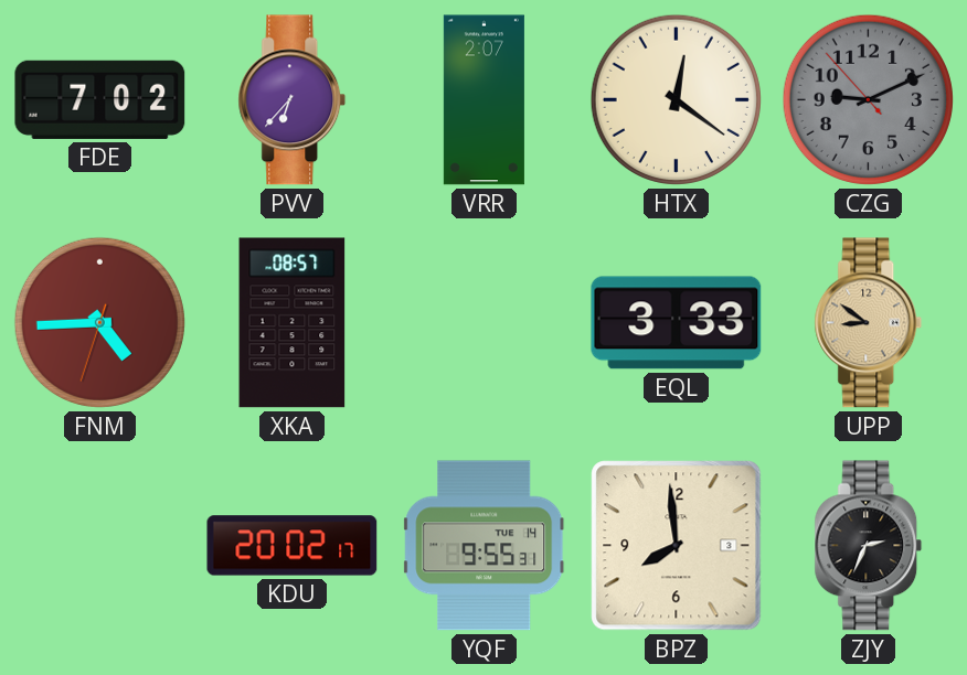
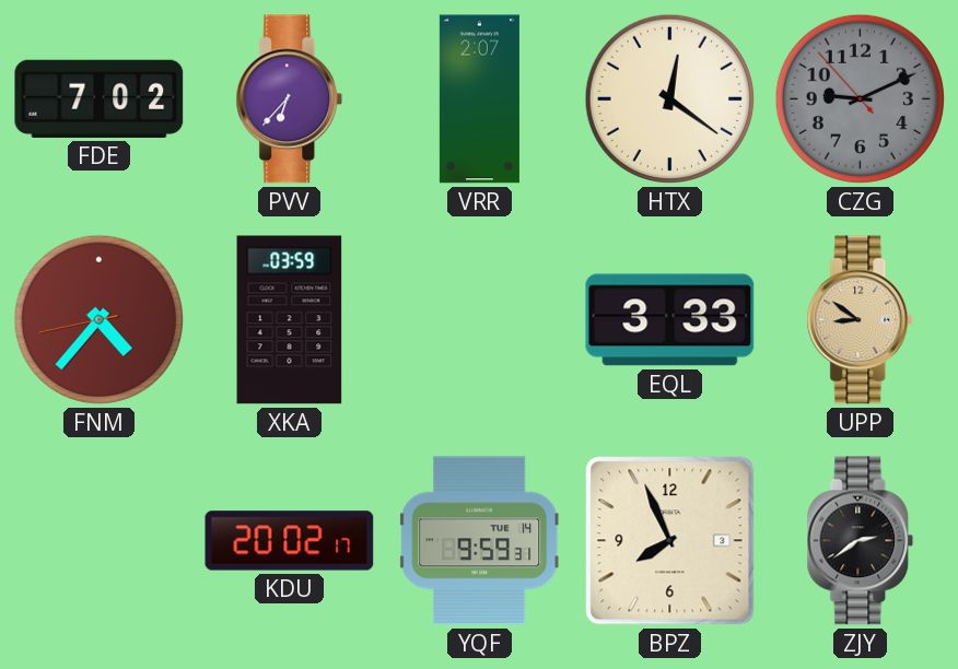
FNM: 4:44 -> 4:36
XKA: 08:57 -> 03:59
YQF: 9:55 -> 9:59
BPZ: 7:59 -> 7:56
ZJY: 2:34 -> 2:39
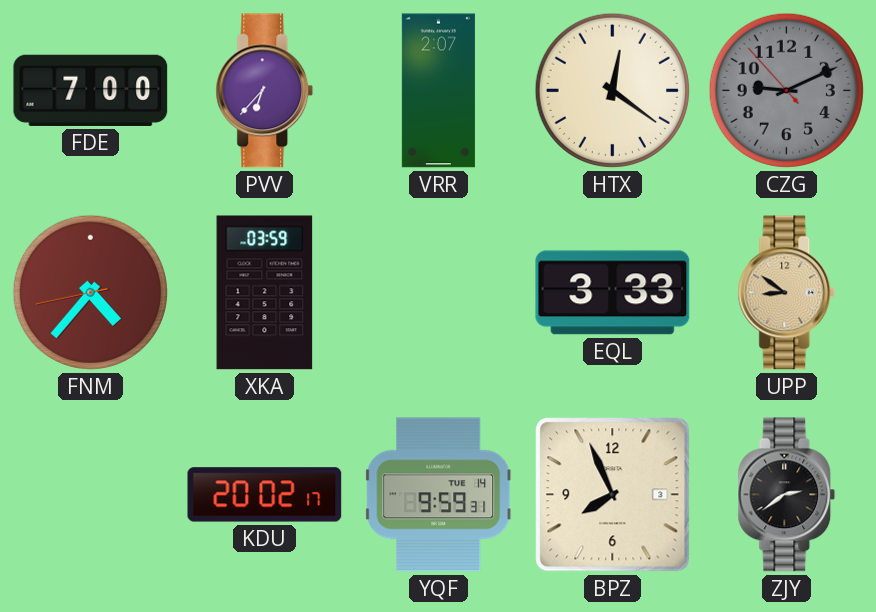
FDE: 7:02 -> 7:00
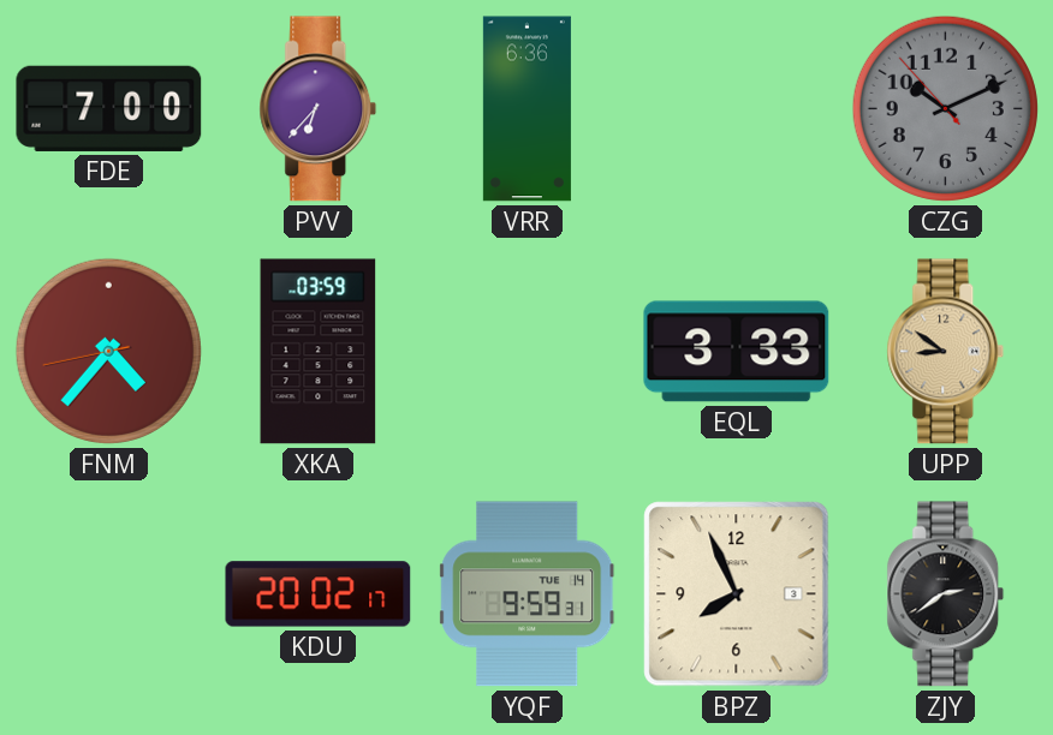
VRR: 2:07 -> 6:36
HTX: 12:21 -> none
CZG: 9:10 -> 10:10
